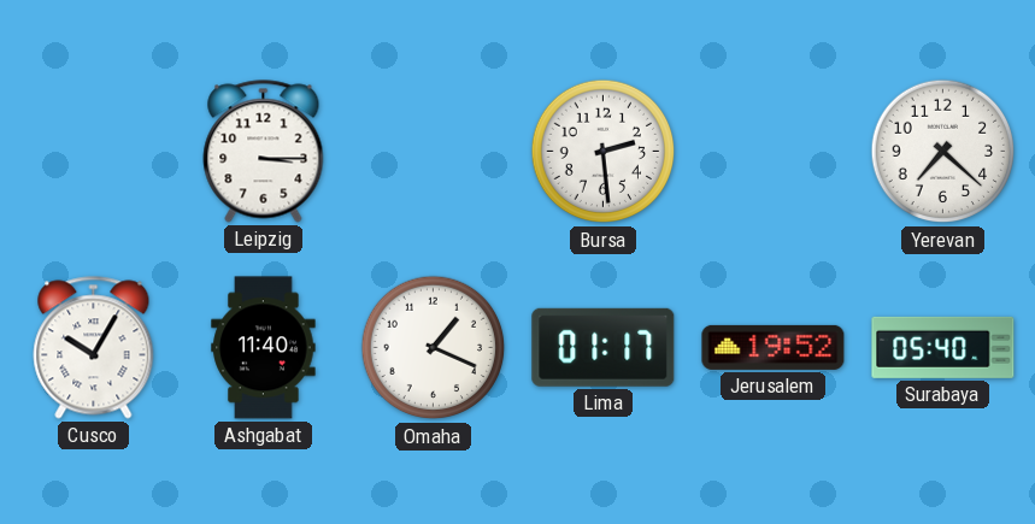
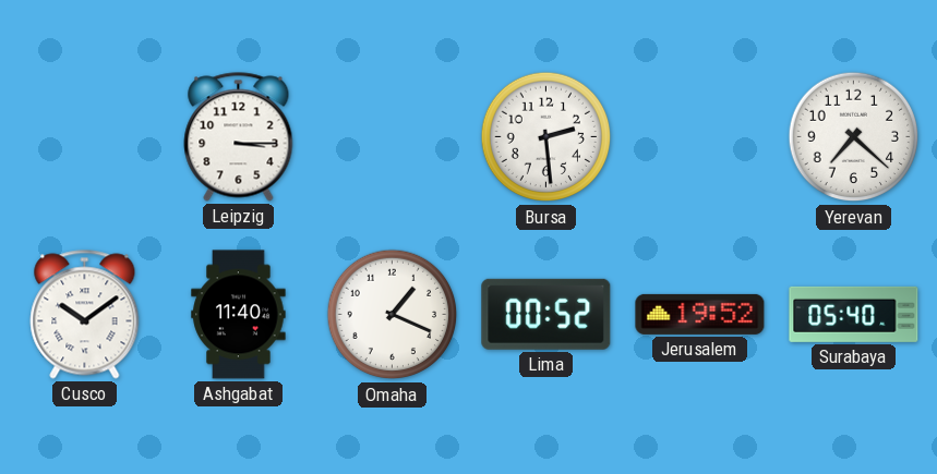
Cusco: 10:05 -> 10:09
Lima: 01:17 -> 00:52
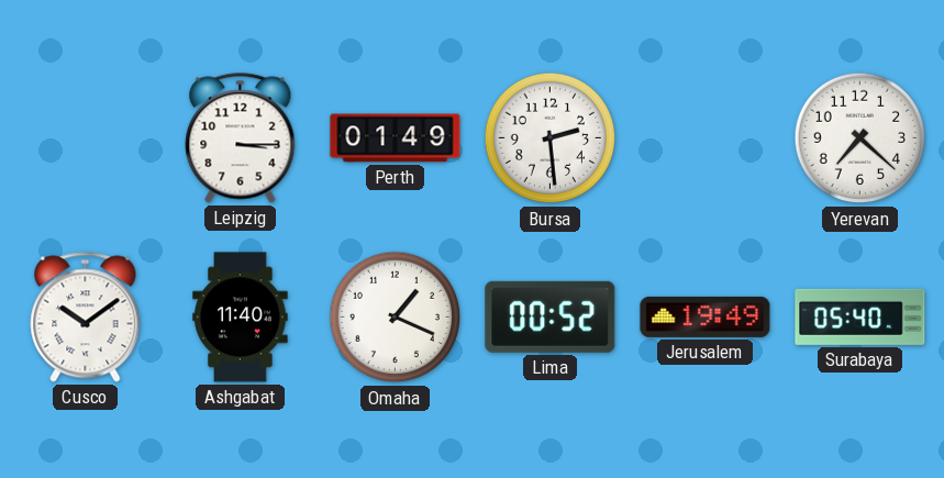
Perth: none -> 01:49
Jerusalem: 19:52 -> 19:49
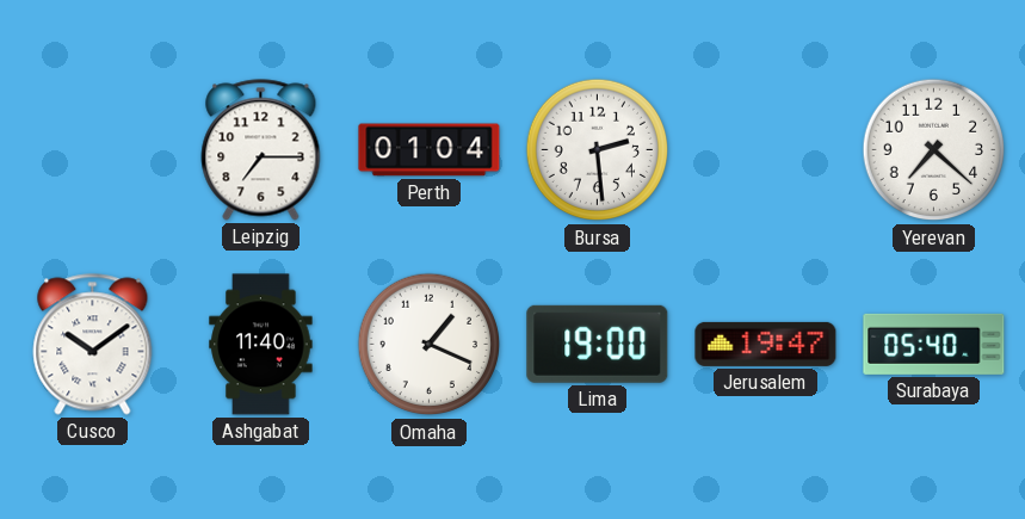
Leipzig: 3:15 -> 7:15
Perth: 01:49 -> 01:04
Lima: 00:52 -> 19:00
Jerusalem: 19:49 -> 19:47
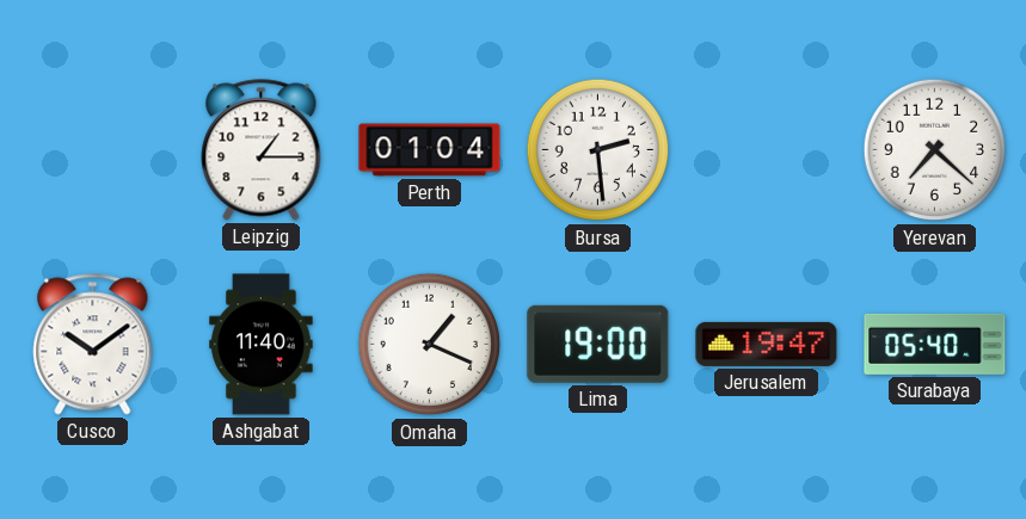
Leipzig: 7:15 -> 1:15
